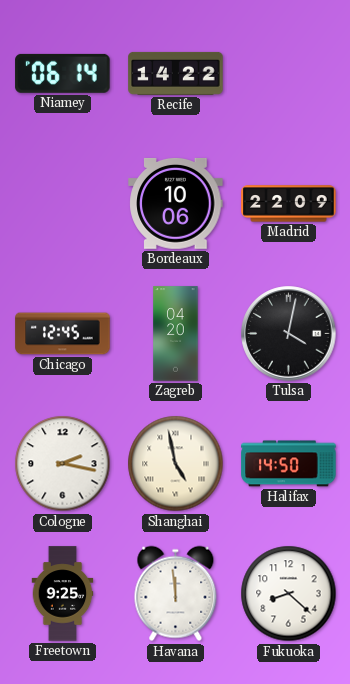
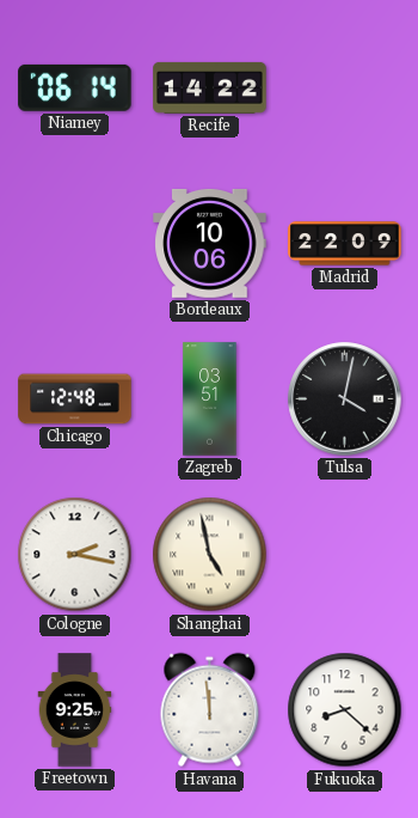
Chicago: 12:45 -> 12:48
Zagreb: 04:20 -> 03:51
Halifax: 14:50 -> none
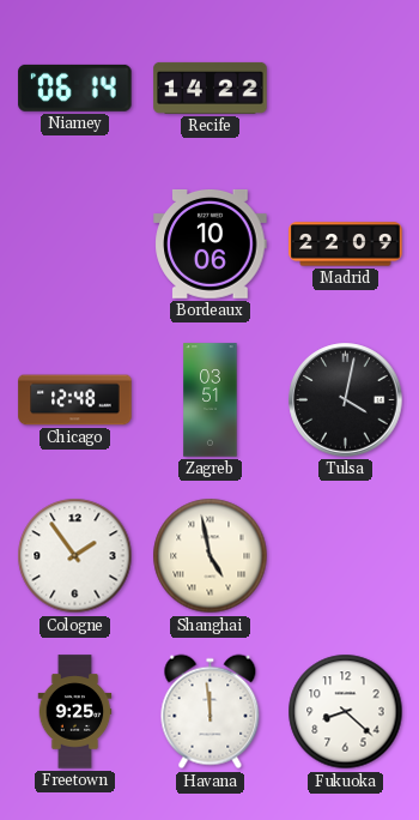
Cologne: 2:17 -> 1:54
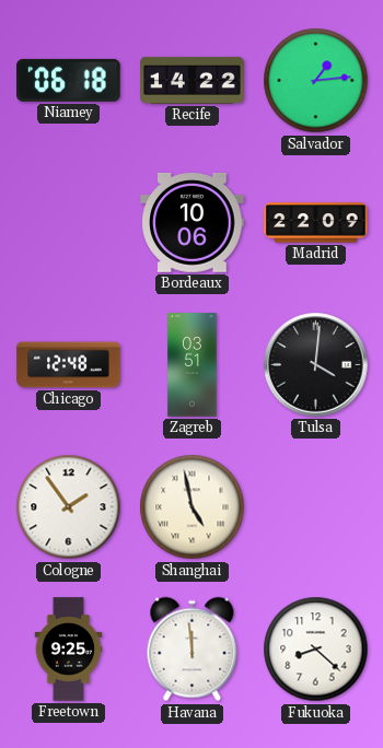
Niamey: 06:14 -> 06:18
Salvador: none -> 1:14
Tulsa: 4:02 -> 4:01
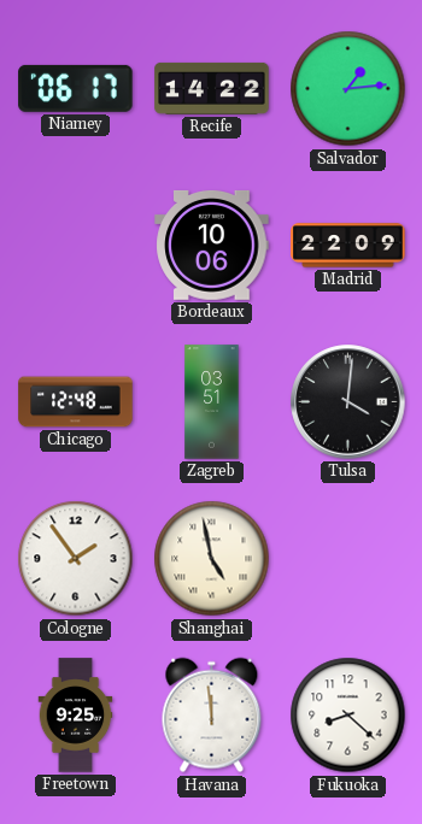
Niamey: 06:18 -> 06:17
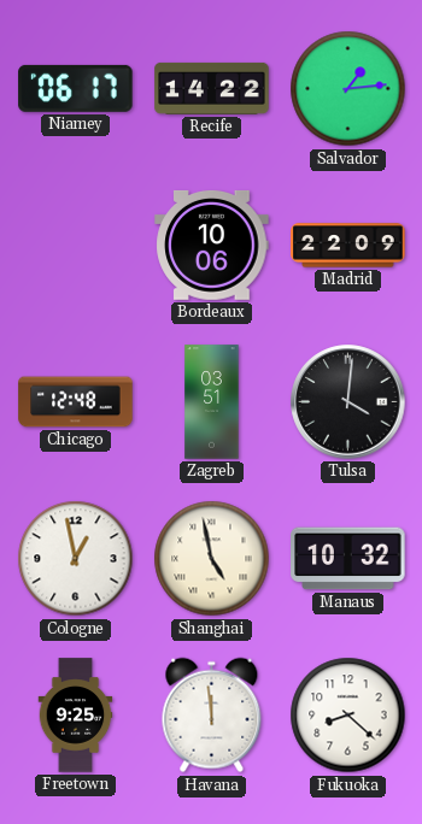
Cologne: 1:54 -> 12:58
Manaus: none -> 10:32
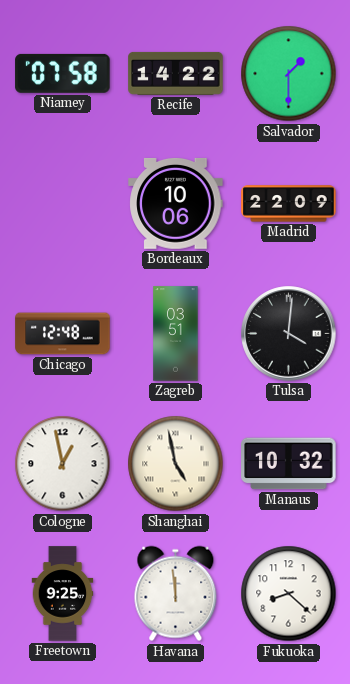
Niamey: 06:17 -> 07:58
Salvador: 1:14 -> 1:30
